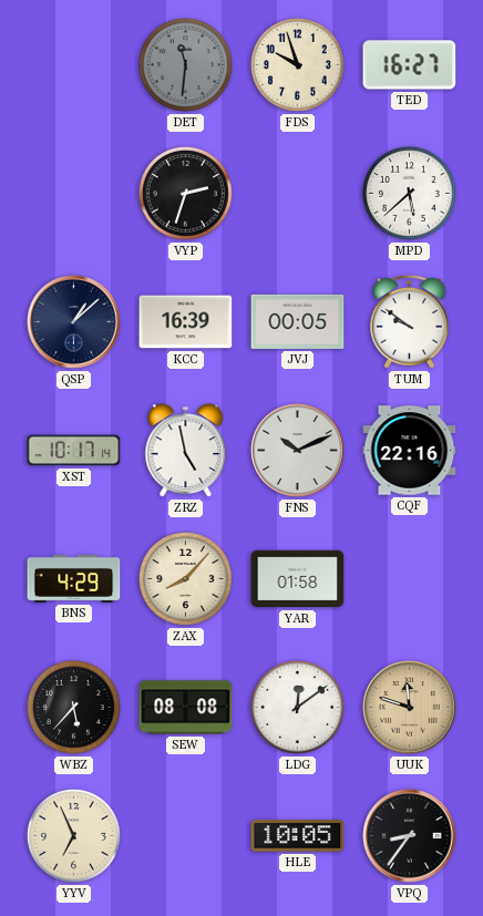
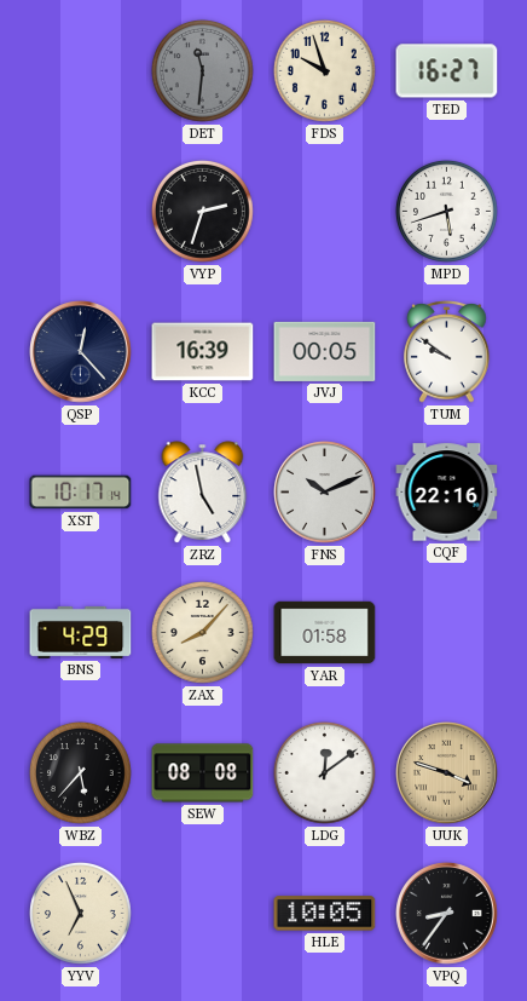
MPD: 5:38 -> 5:42
QSP: 1:08 -> 12:23
UUK: 11:48 -> 3:48
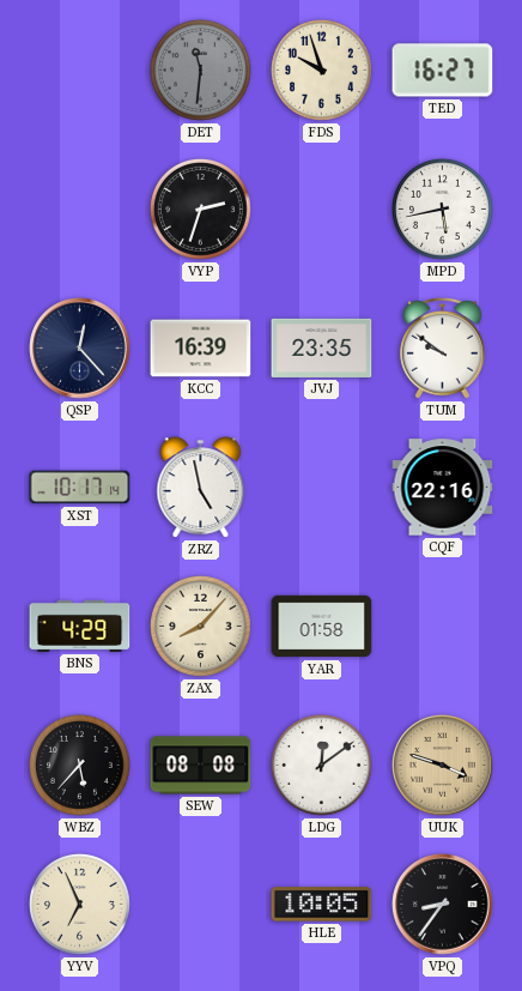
MPD: 5:42 -> 5:43
JVJ: 00:05 -> 23:35
FNS: 10:11 -> none
